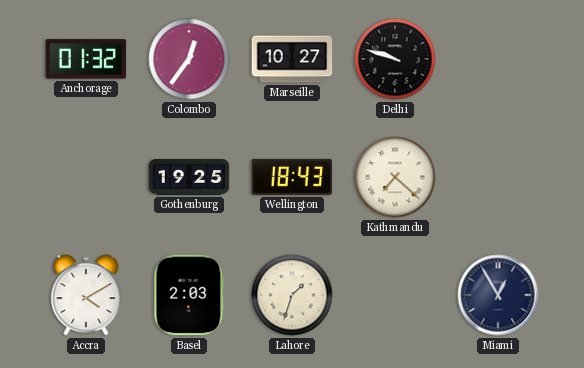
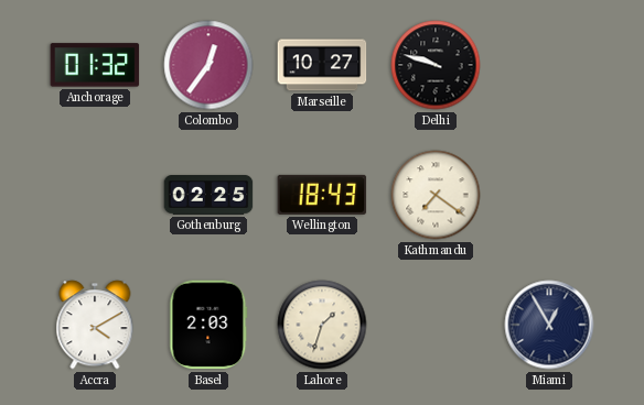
Gothenburg: 19:25 -> 02:25
Kathmandu: 7:22 -> 7:21
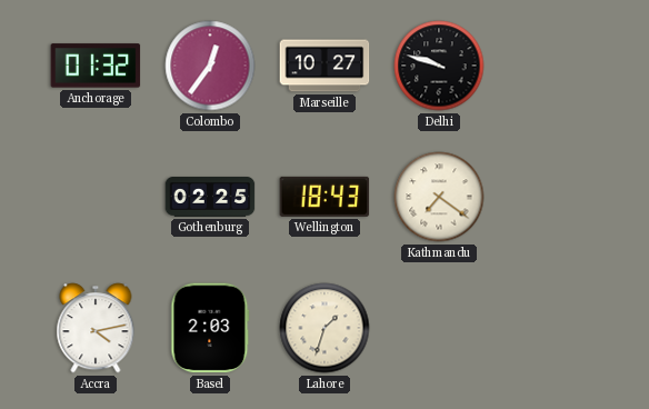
Accra: 4:10 -> 4:13
Miami: 12:55 -> none
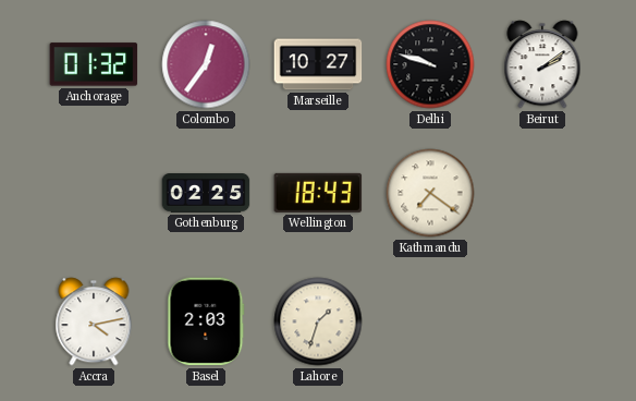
Beirut: none -> 2:09
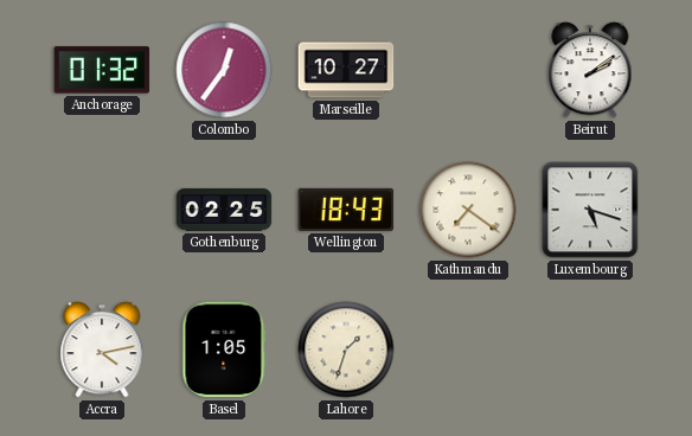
Delhi: 9:48 -> none
Luxembourg: none -> 5:18
Basel: 2:03 -> 1:05
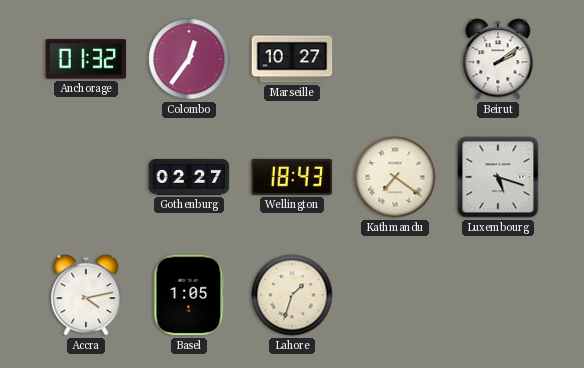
Gothenburg: 02:25 -> 02:27
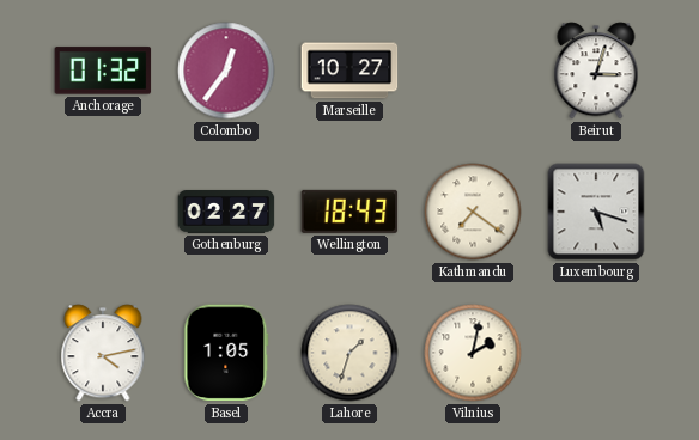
Beirut: 2:09 -> 3:03
Vilnius: none -> 2:02
